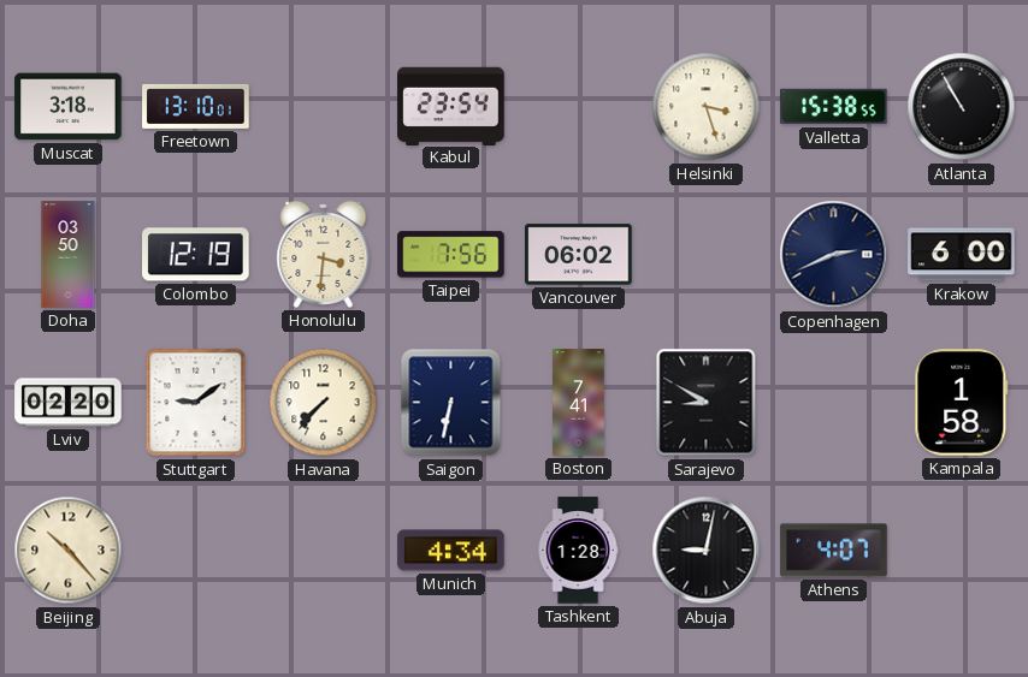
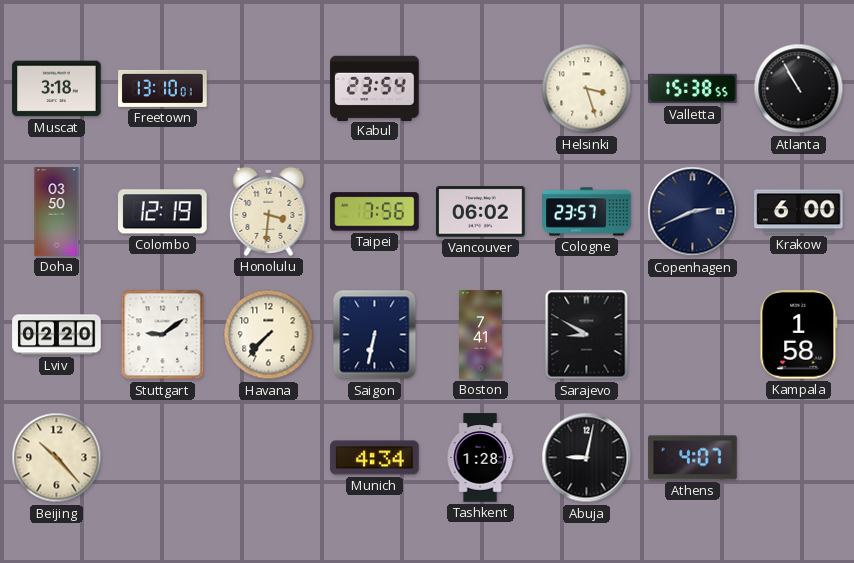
Cologne: none -> 23:57
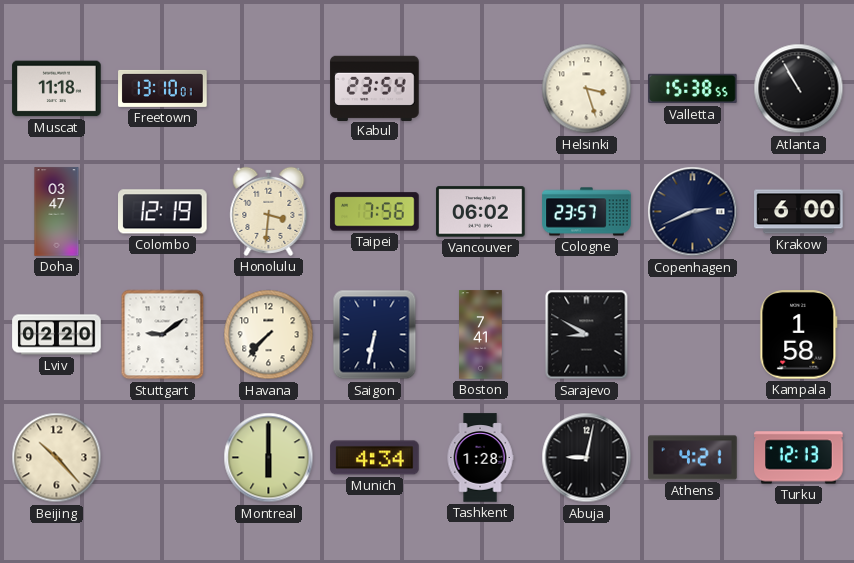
Muscat: 3:18 -> 11:18
Doha: 03:50 -> 03:47
Montreal: none -> 6:00
Athens: 4:07 -> 4:21
Turku: none -> 12:13
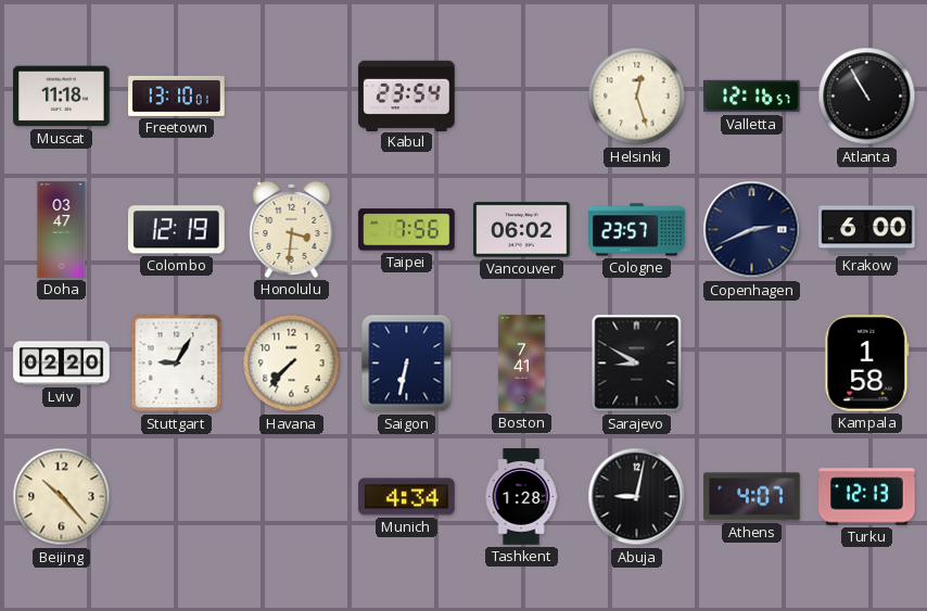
Helsinki: 3:27 -> 12:27
Valletta: 15:38 -> 12:16
Stuttgart: 9:09 -> 9:05
Montreal: 6:00 -> none
Athens: 4:21 -> 4:07
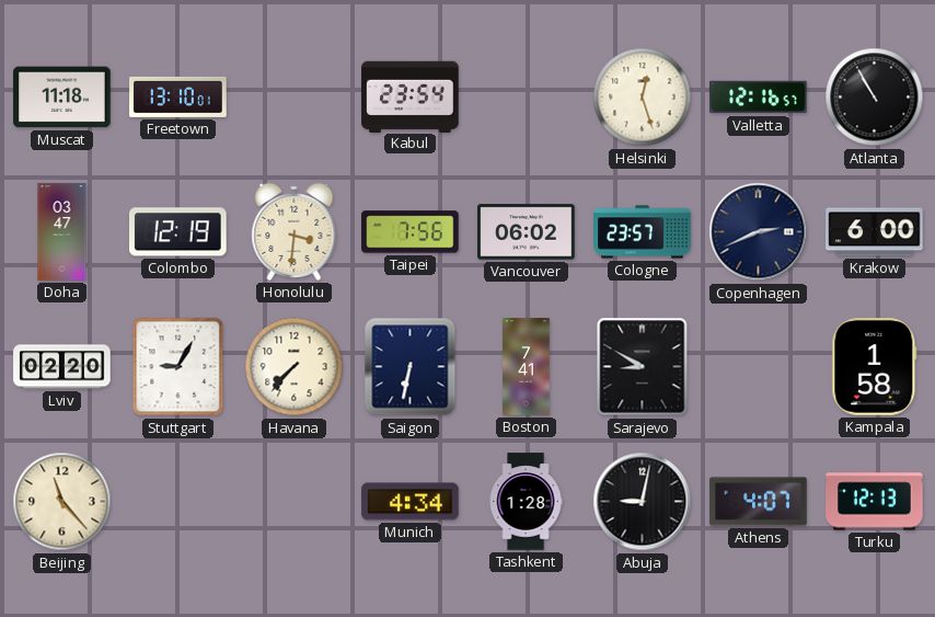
Beijing: 10:23 -> 11:23
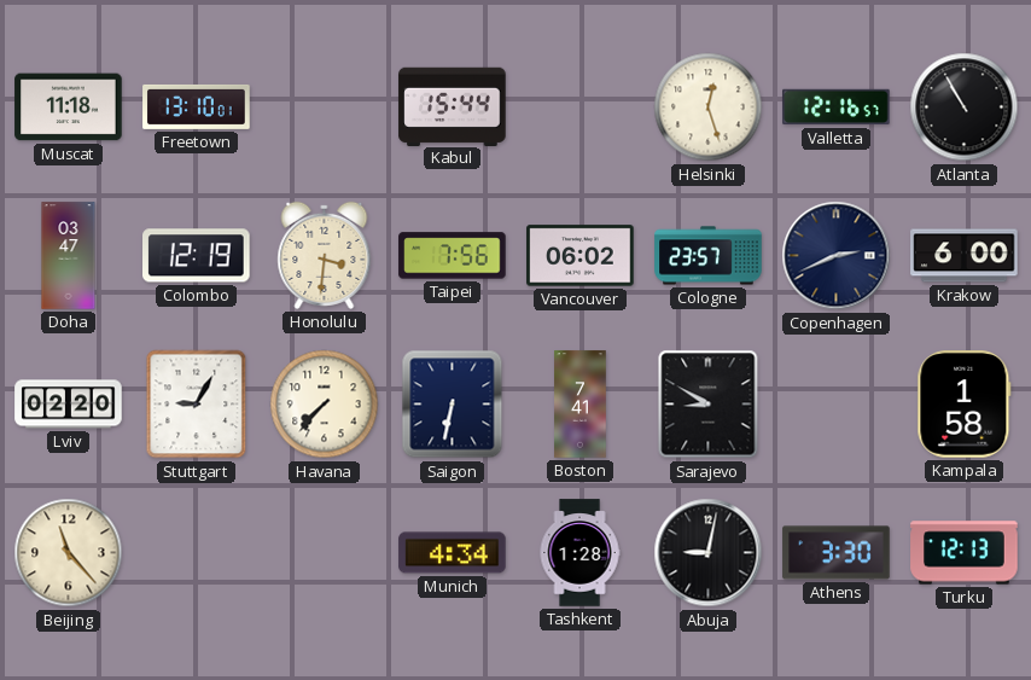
Kabul: 23:54 -> 15:44
Athens: 4:07 -> 3:30
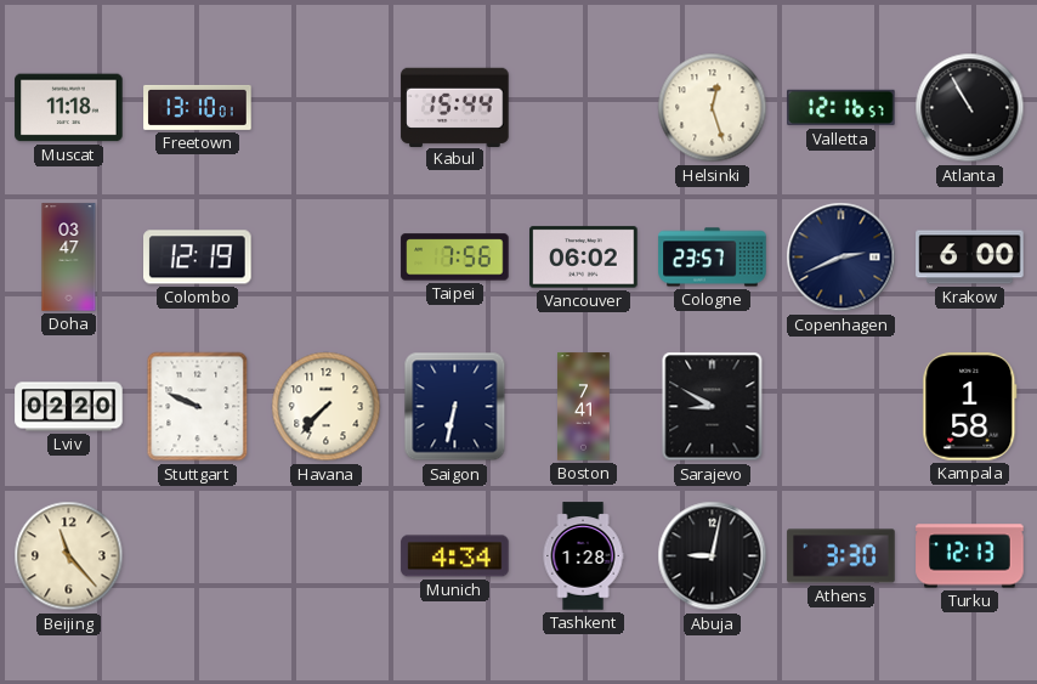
Honolulu: 3:31 -> none
Stuttgart: 9:05 -> 9:49
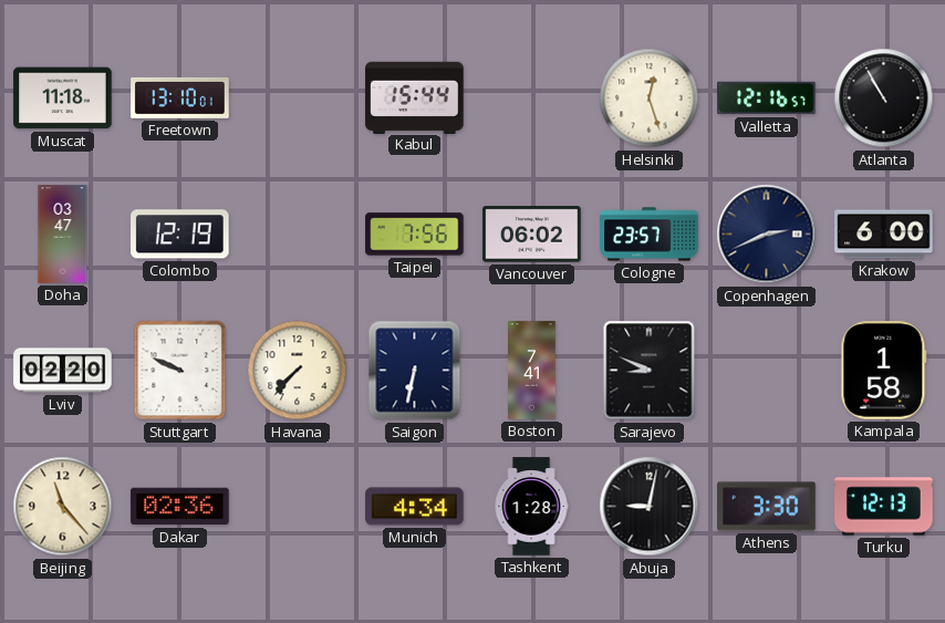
Sarajevo: 8:50 -> 8:49
Dakar: none -> 02:36
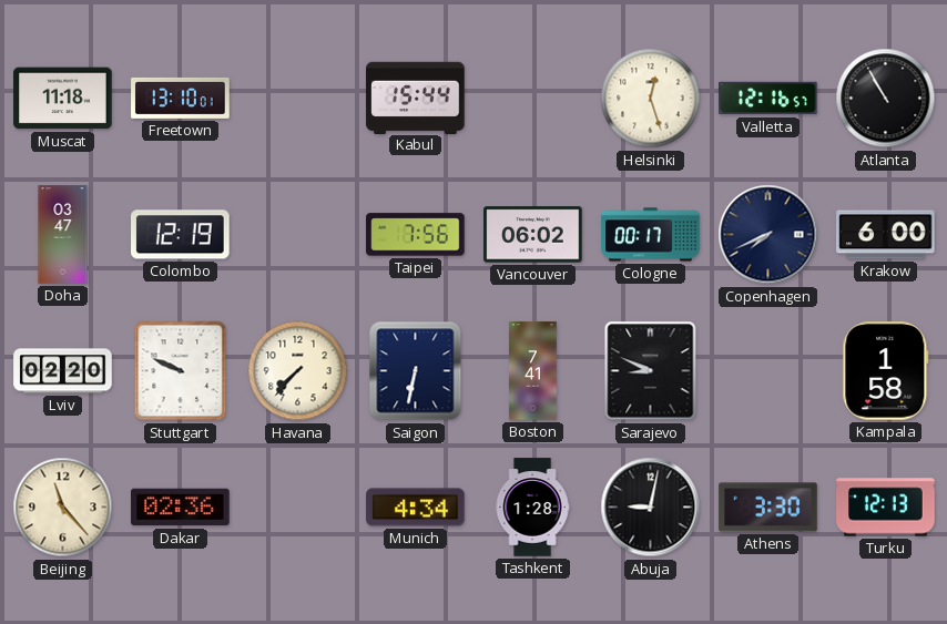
Cologne: 23:57 -> 00:17
Copenhagen: 2:41 -> 7:41
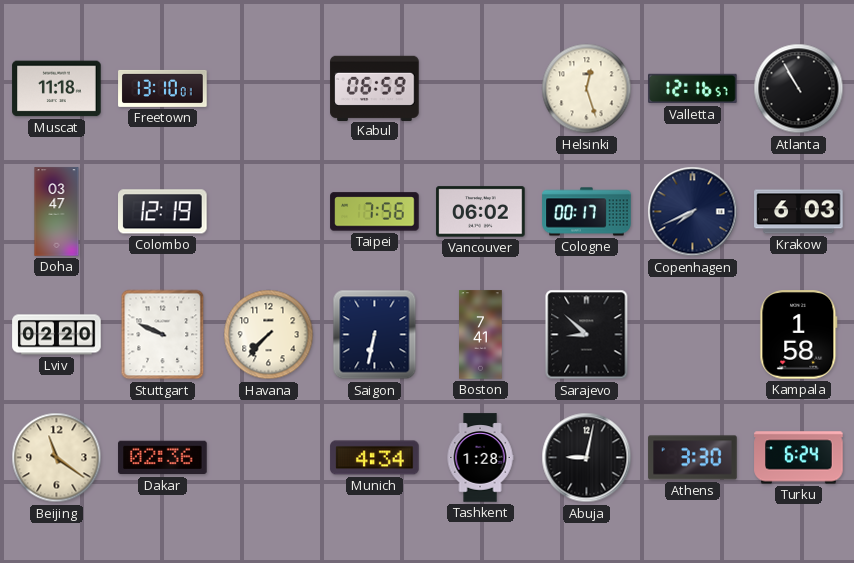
Kabul: 15:44 -> 06:59
Krakow: 6:00 -> 6:03
Sarajevo: 8:49 -> 8:52
Beijing: 11:23 -> 11:21
Turku: 12:13 -> 6:24
